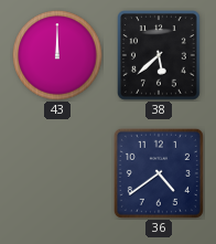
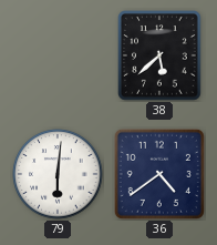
43: 12:00 -> none
79: none -> 6:01
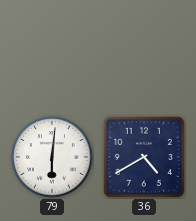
38: 5:38 -> none
36: 4:39 -> 4:40
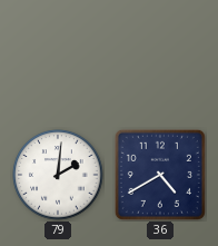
79: 6:01 -> 2:01
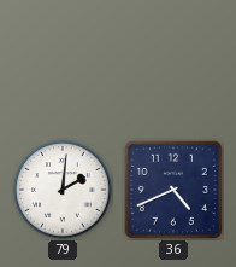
36: 4:40 -> 4:41
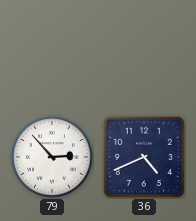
79: 2:01 -> 2:53
